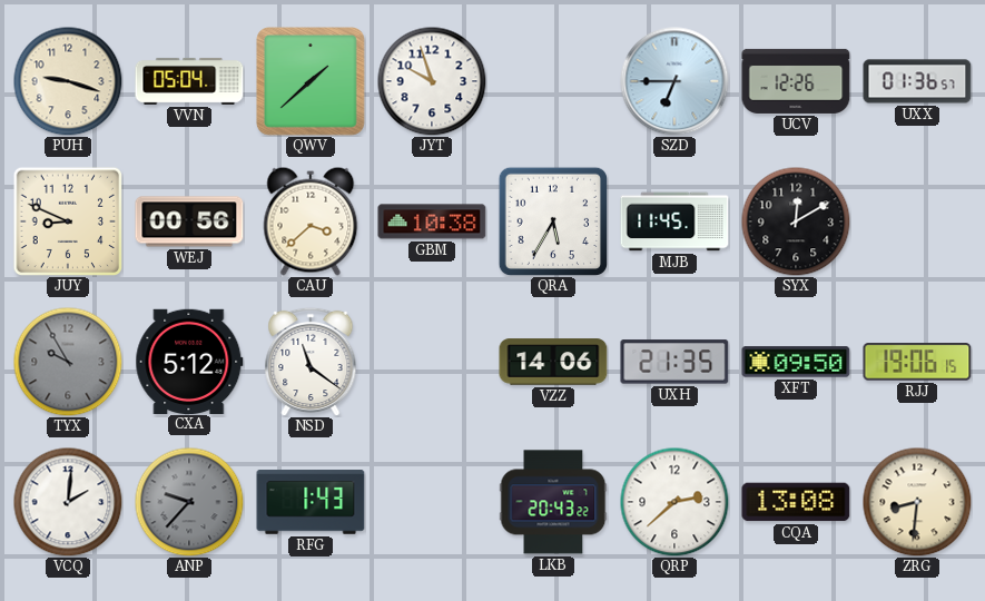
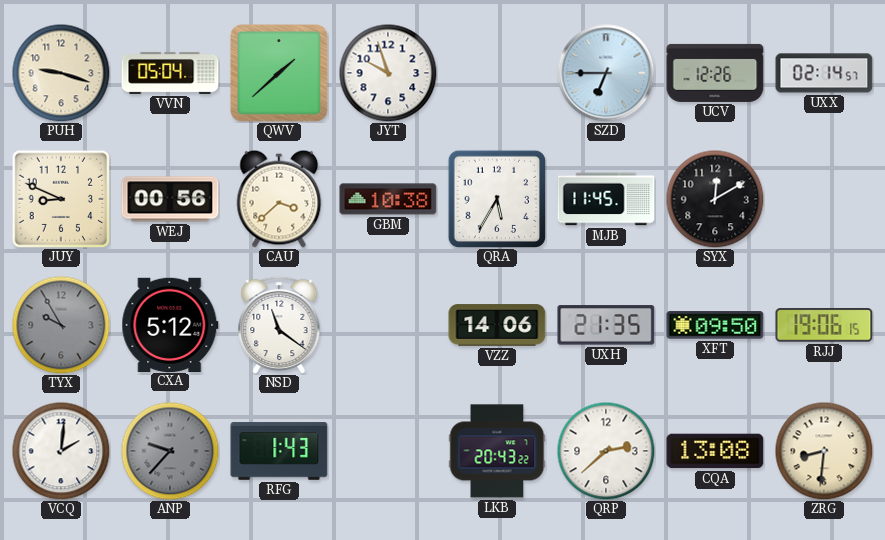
UXX: 01:36 -> 02:14
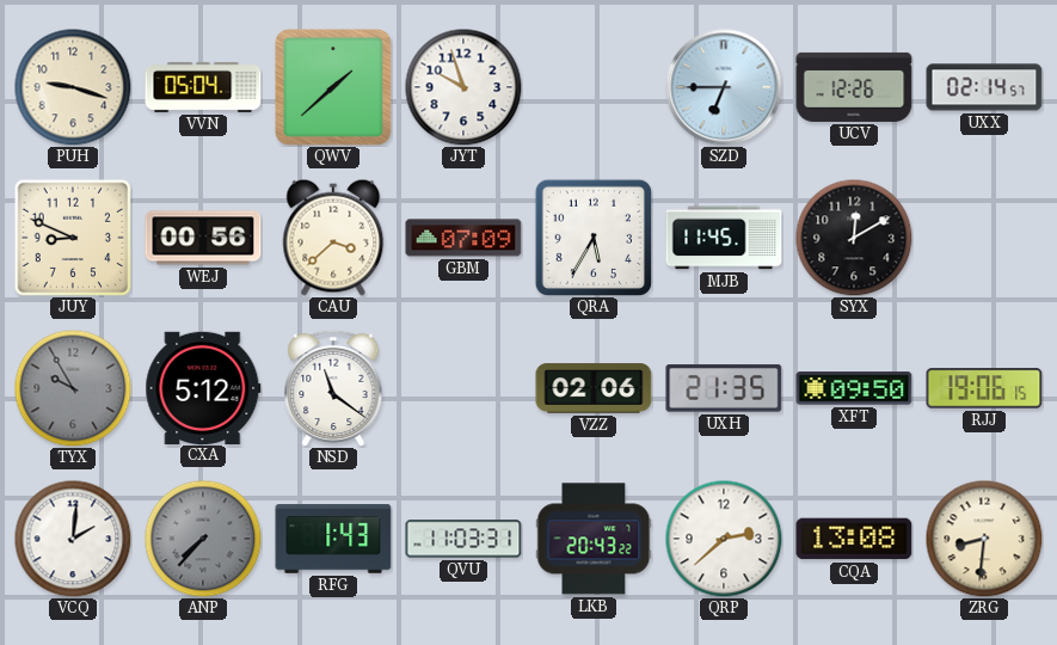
GBM: 10:38 -> 07:09
VZZ: 14:06 -> 02:06
ANP: 9:37 -> 7:37
QVU: none -> 11:03
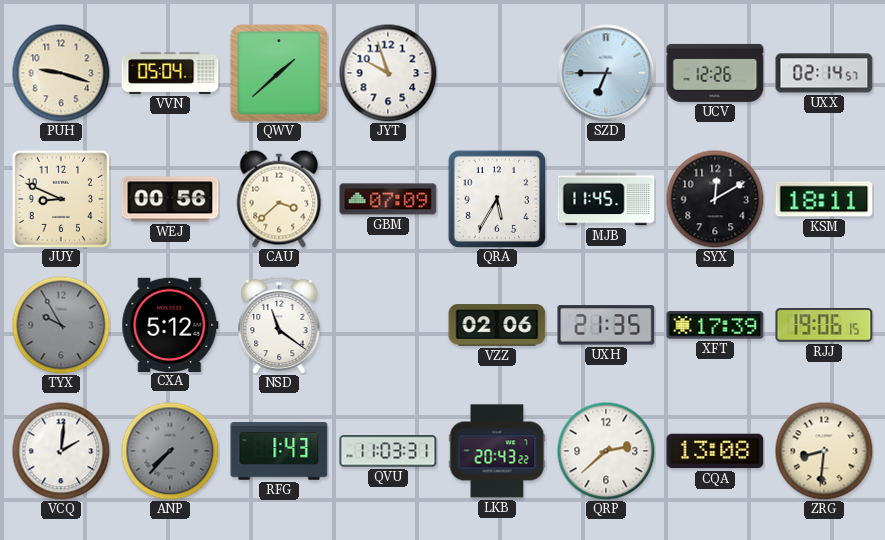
KSM: none -> 18:11
XFT: 09:50 -> 17:39
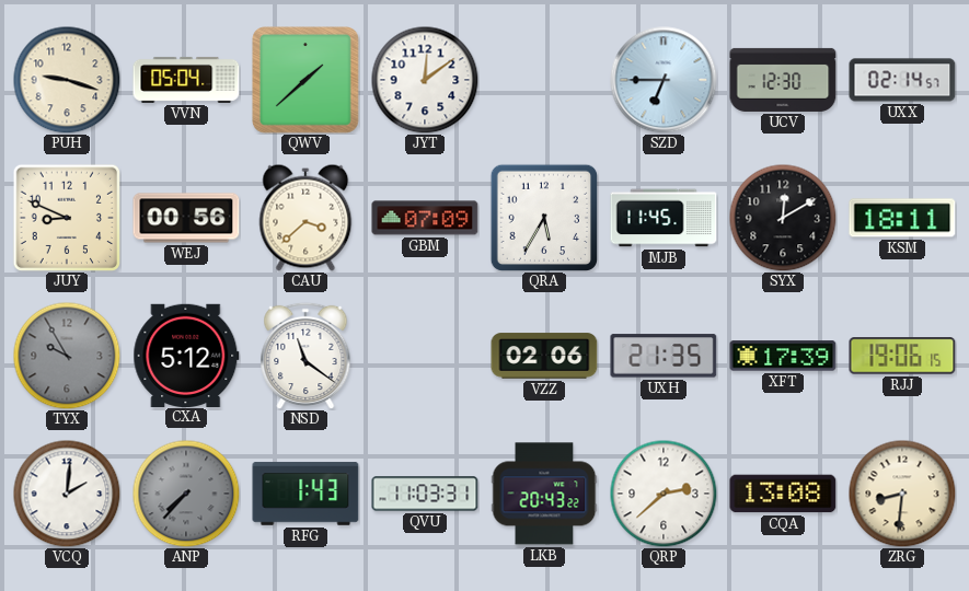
JYT: 9:57 -> 12:09
UCV: 12:26 -> 12:30
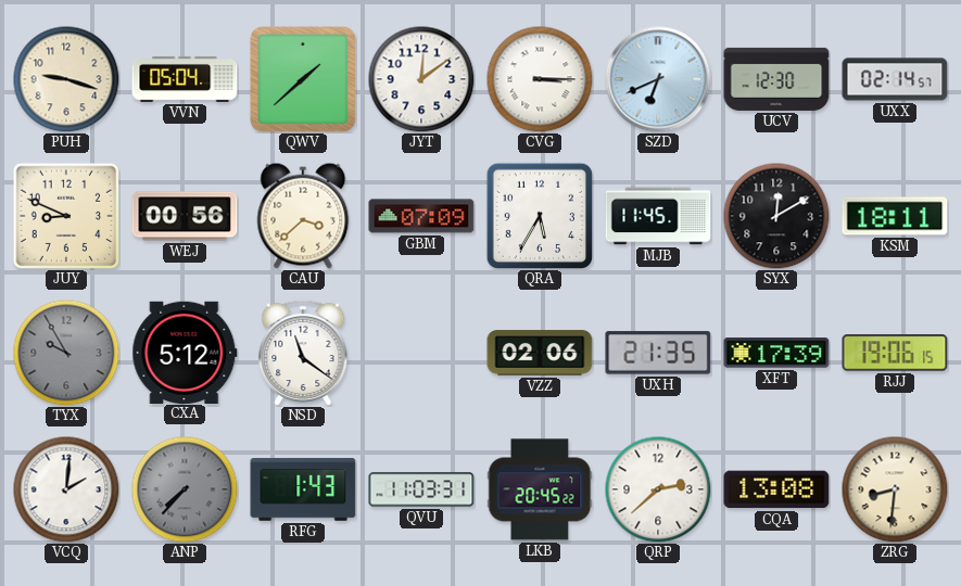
CVG: none -> 3:15
SZD: 6:45 -> 6:41
LKB: 20:43 -> 20:45
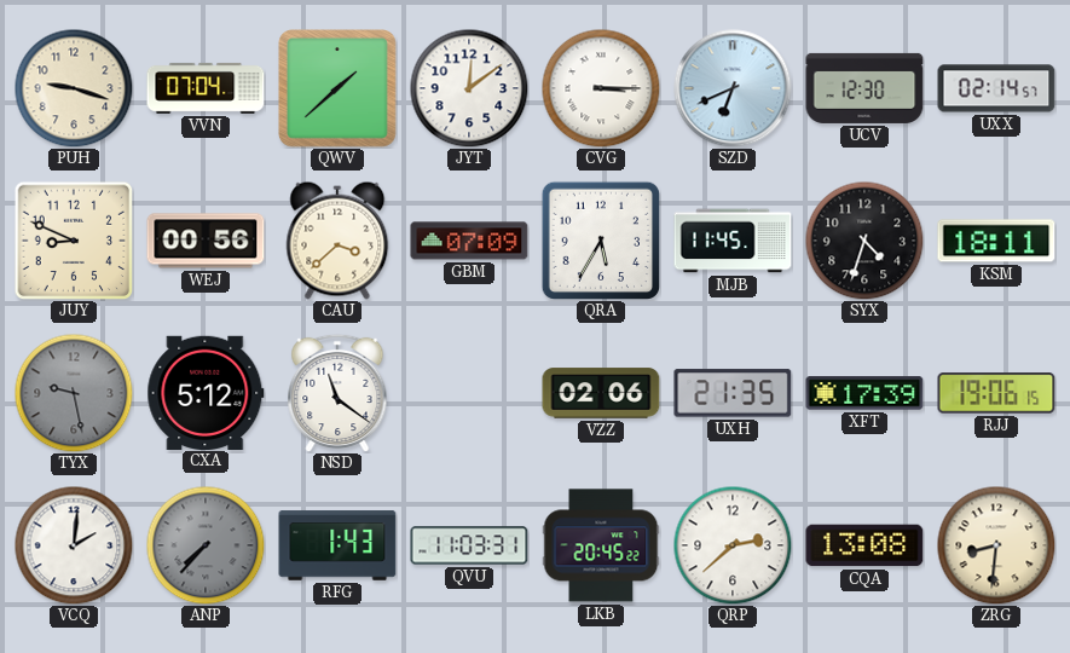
VVN: 05:04 -> 07:04
SYX: 12:10 -> 4:33
TYX: 9:55 -> 9:28
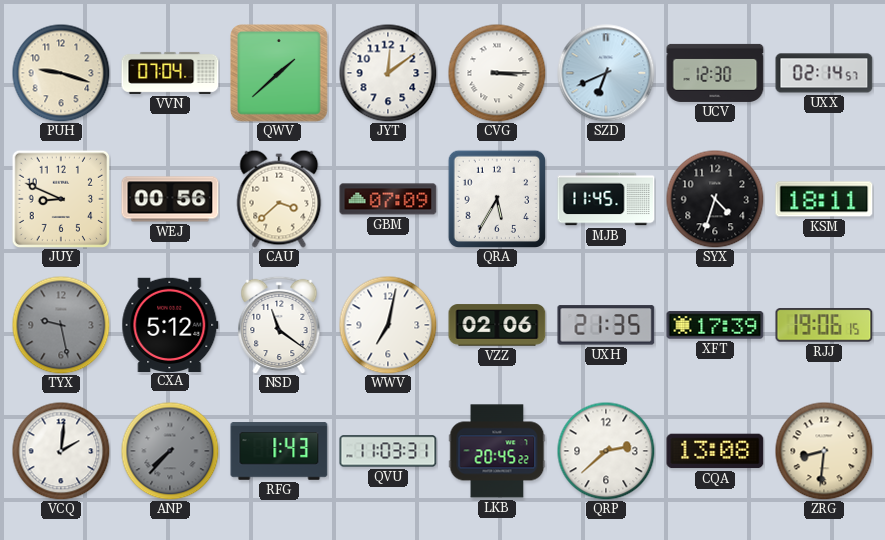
WWV: none -> 7:02
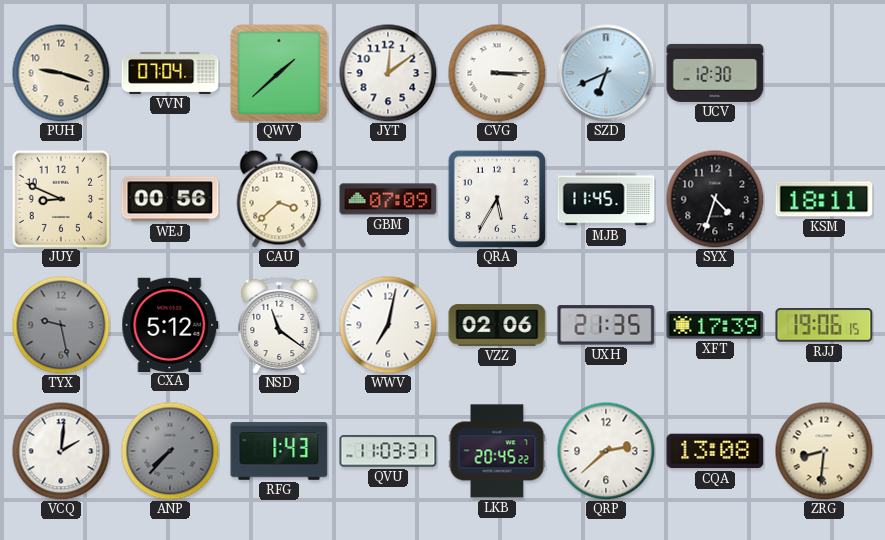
UXX: 02:14 -> none
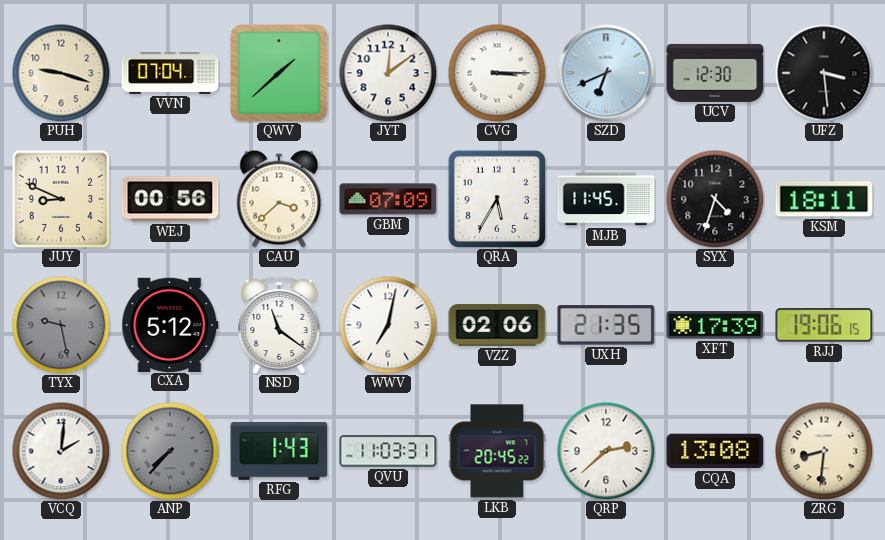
UFZ: none -> 3:29
